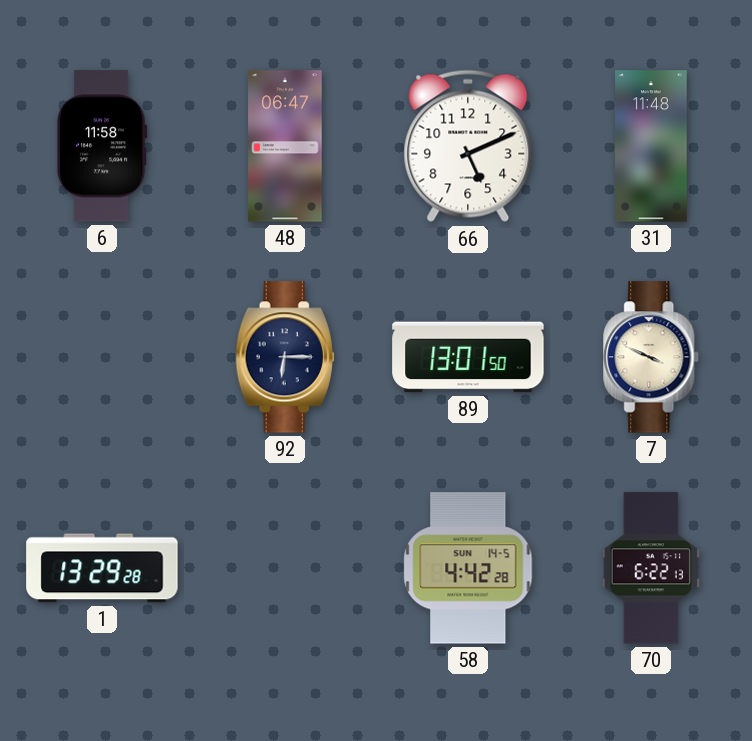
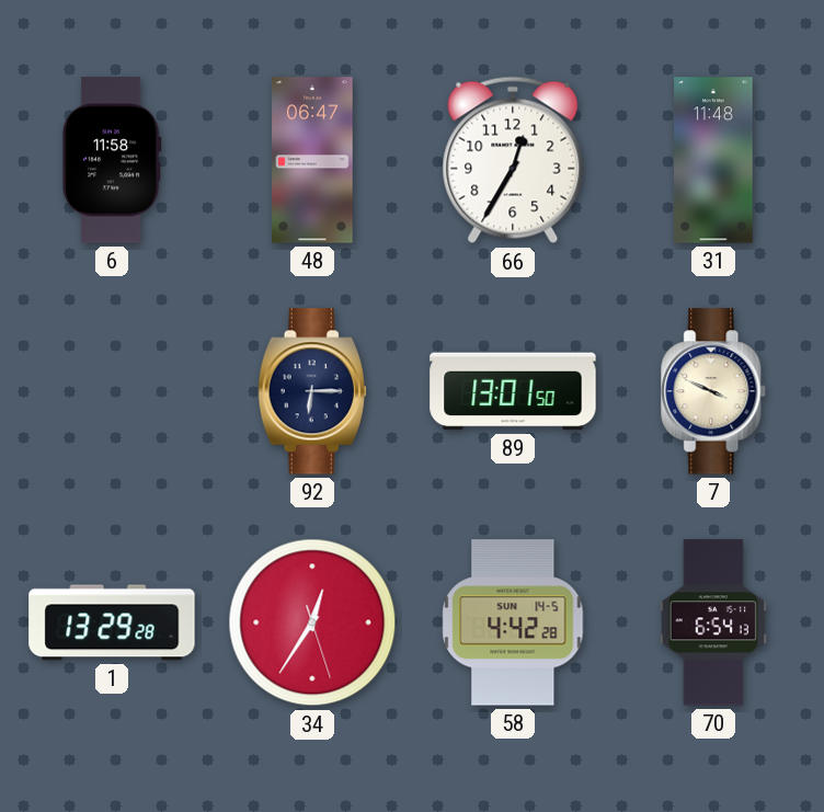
66: 5:11 -> 12:35
34: none -> 12:35
70: 6:22 -> 6:54
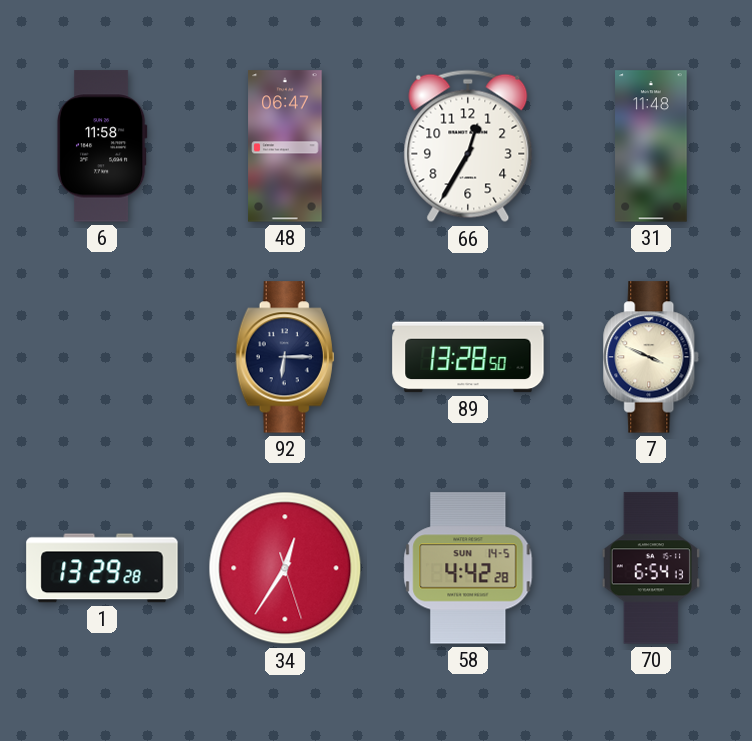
89: 13:01 -> 13:28
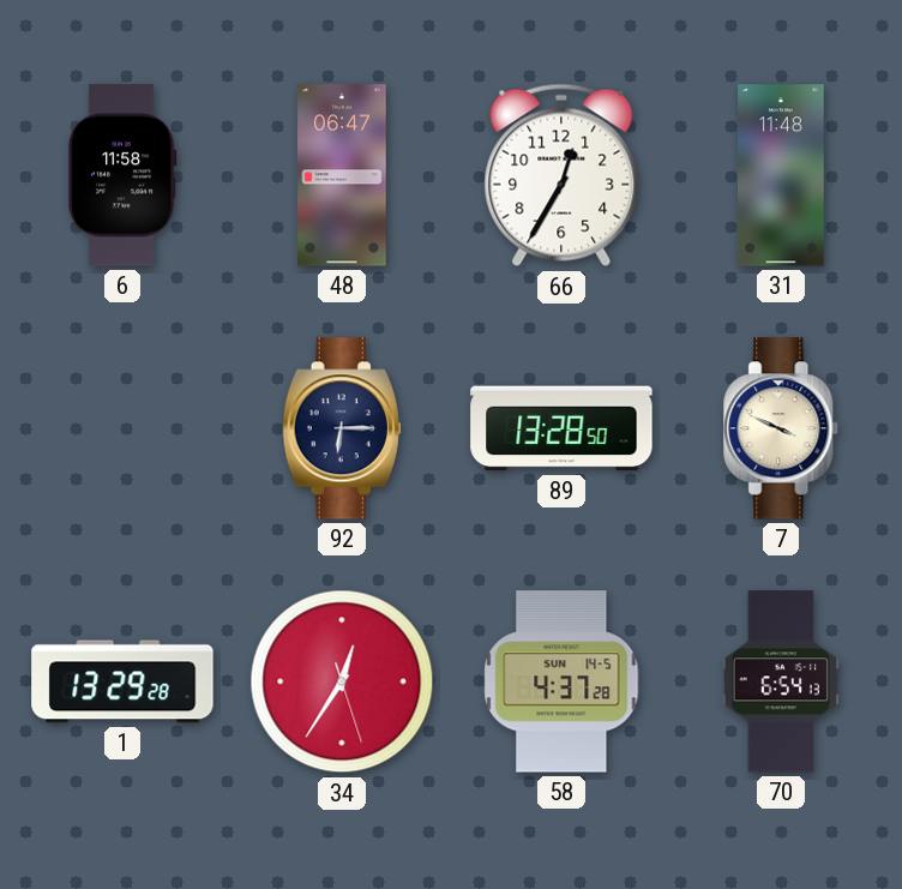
58: 4:42 -> 4:37
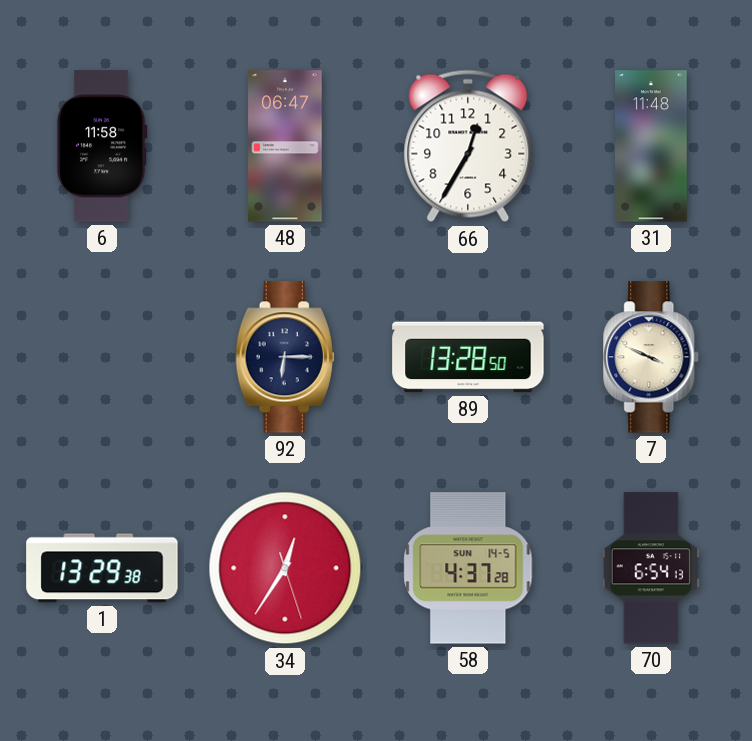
1: 13:29:28 -> 13:29:38
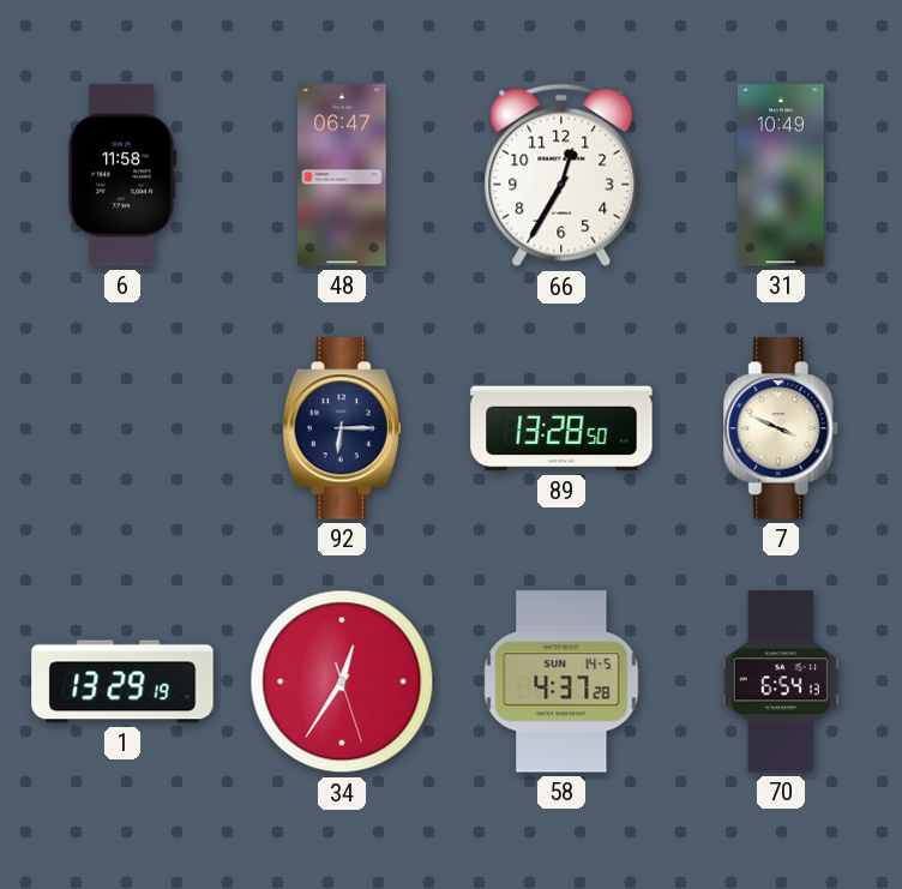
31: 11:48 -> 10:49
1: 13:29:38 -> 13:29:19
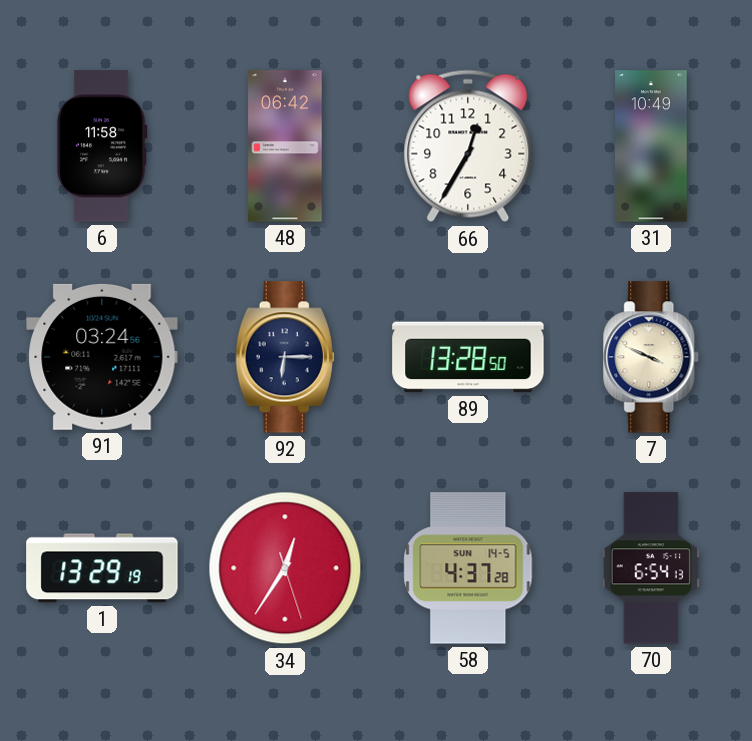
48: 06:47 -> 06:42
91: none -> 03:24
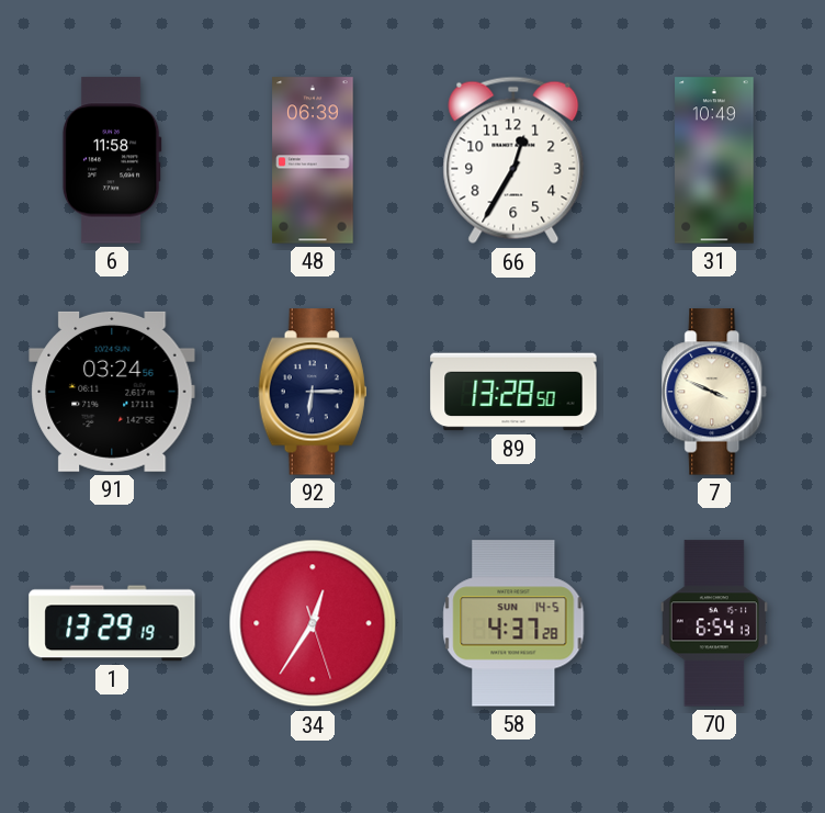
48: 06:42 -> 06:39
